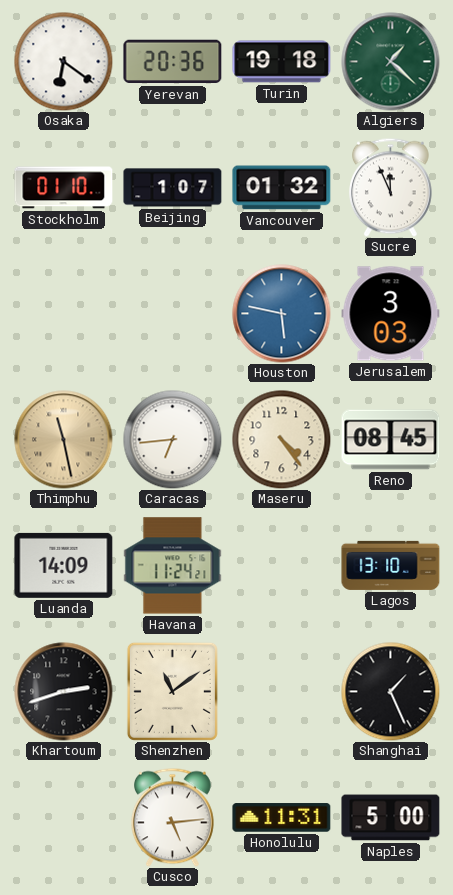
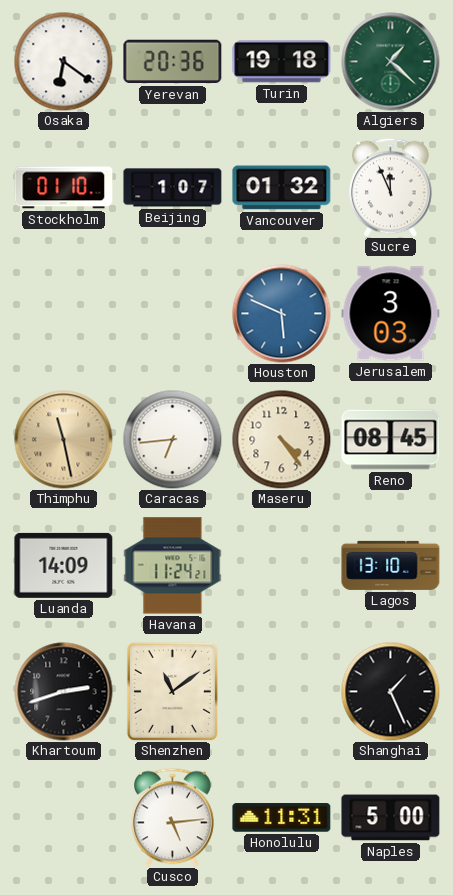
Houston: 5:47 -> 5:49
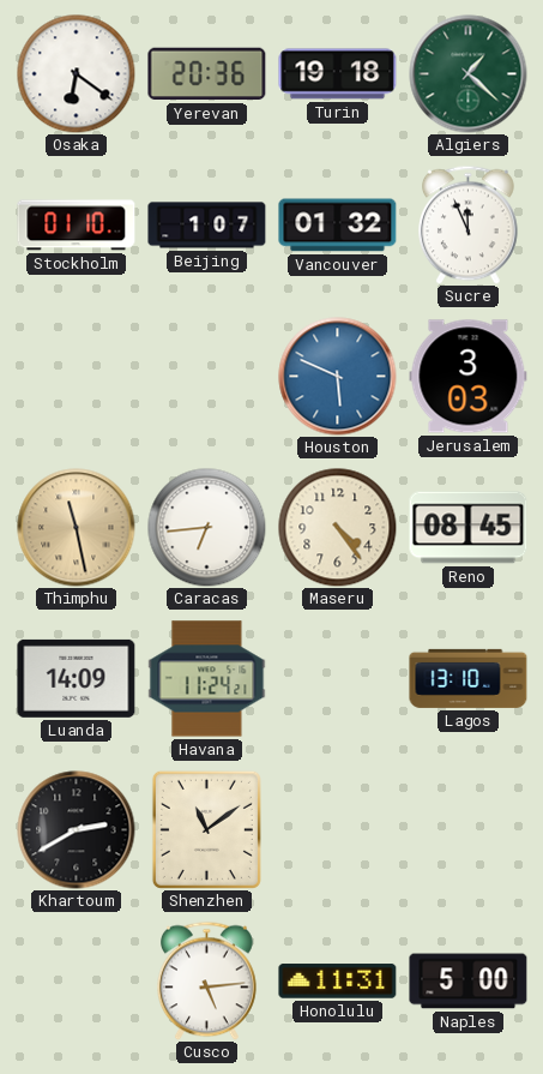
Khartoum: 2:42 -> 2:40
Shanghai: 1:26 -> none
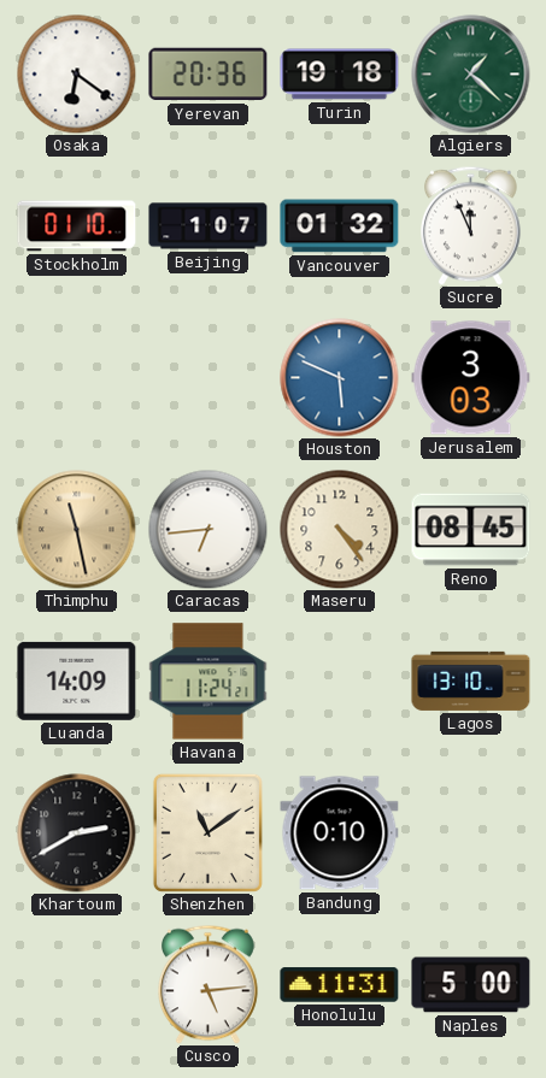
Bandung: none -> 0:10
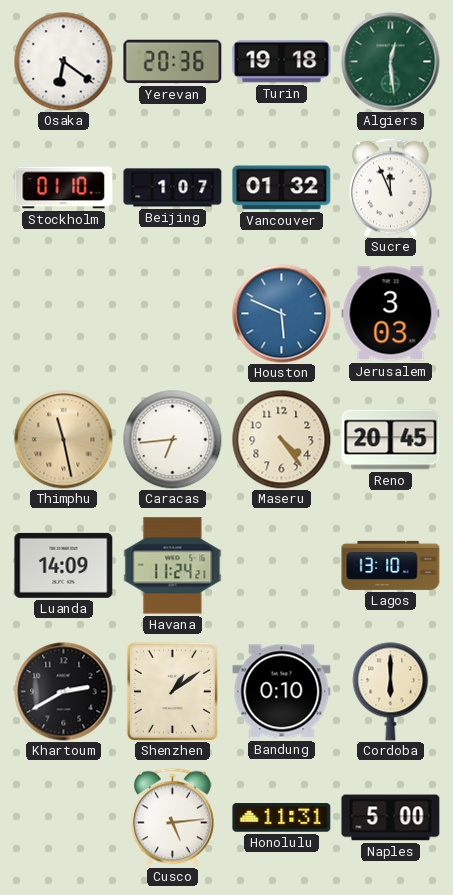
Algiers: 1:22 -> 12:29
Reno: 08:45 -> 20:45
Shenzhen: 11:09 -> 1:09
Cordoba: none -> 6:00
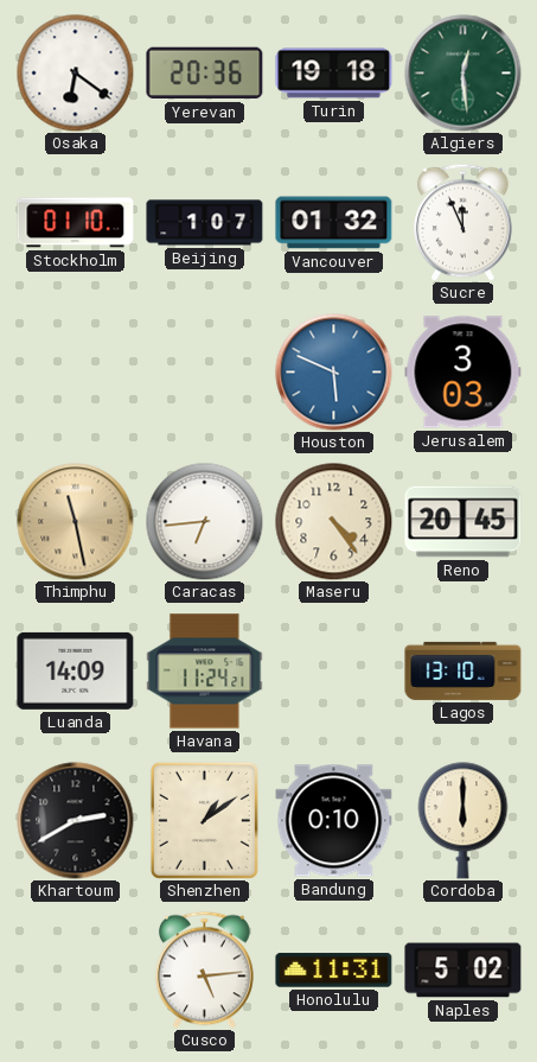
Naples: 5:00 -> 5:02
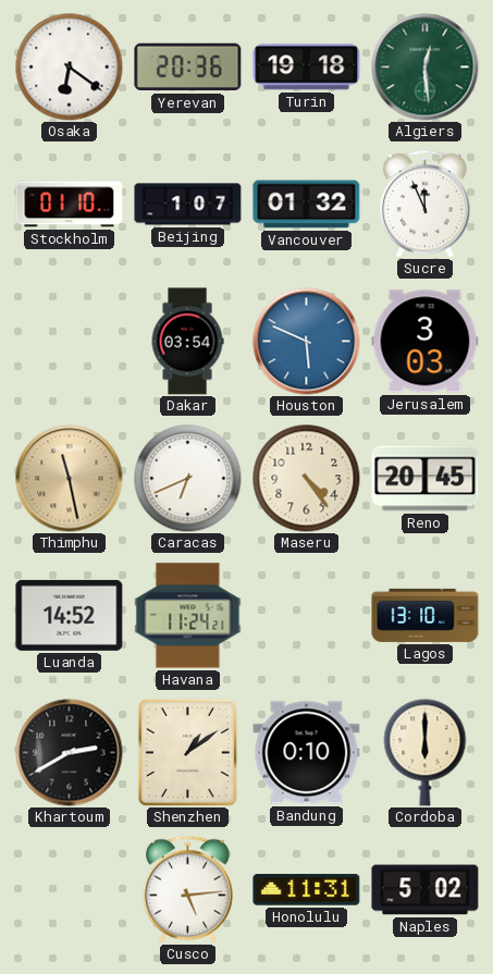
Dakar: none -> 03:54
Caracas: 6:44 -> 6:41
Luanda: 14:09 -> 14:52
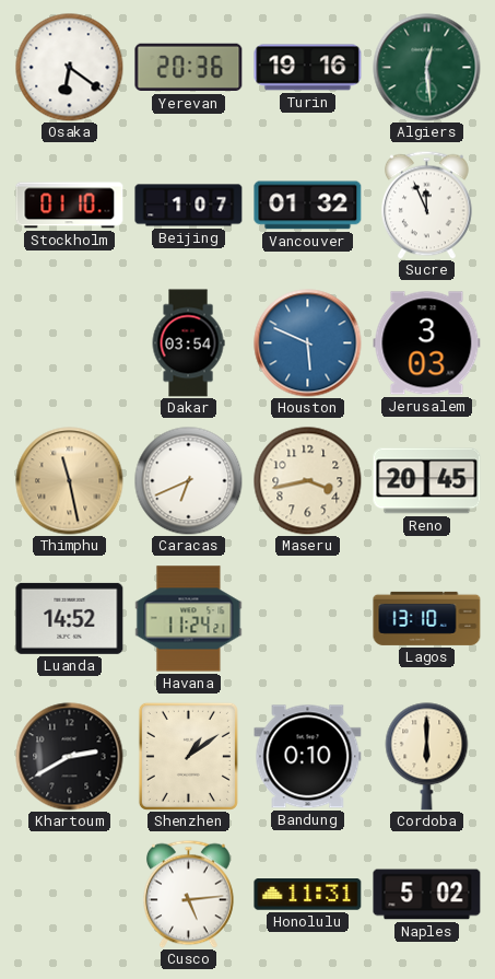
Turin: 19:18 -> 19:16
Maseru: 4:24 -> 3:43
